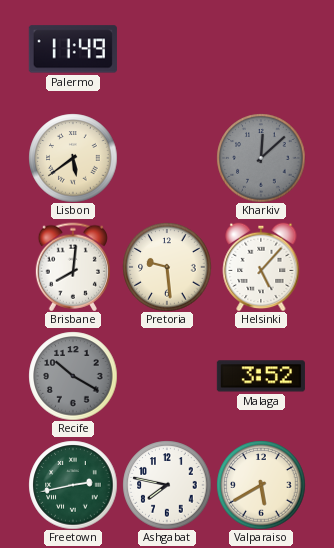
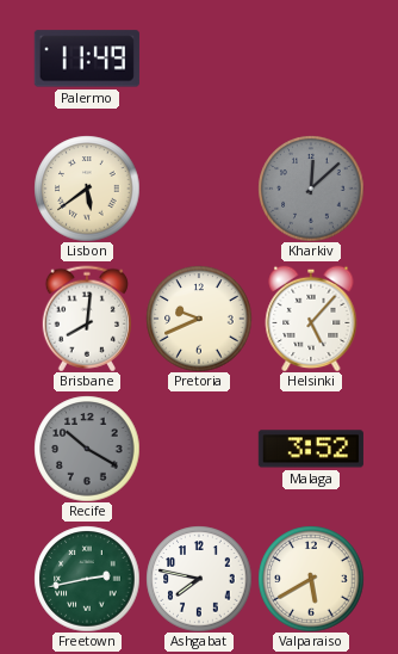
Pretoria: 9:29 -> 9:41
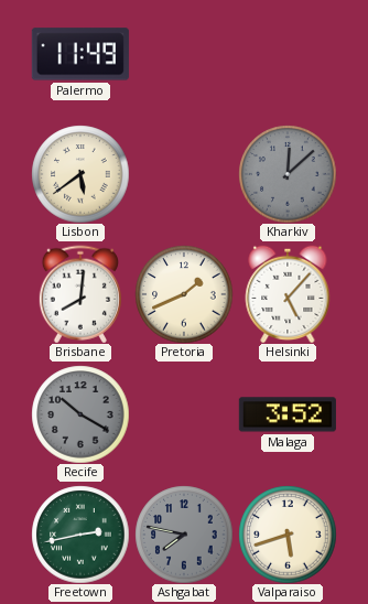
Pretoria: 9:41 -> 1:41
Ashgabat dial: white -> grey
Valparaiso: 5:40 -> 5:42
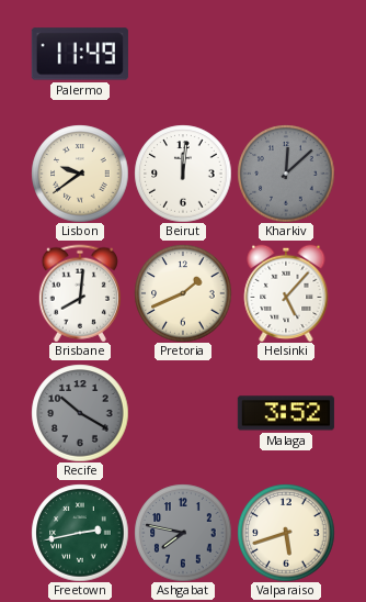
Lisbon: 5:39 -> 9:39
Beirut: none -> 12:01
